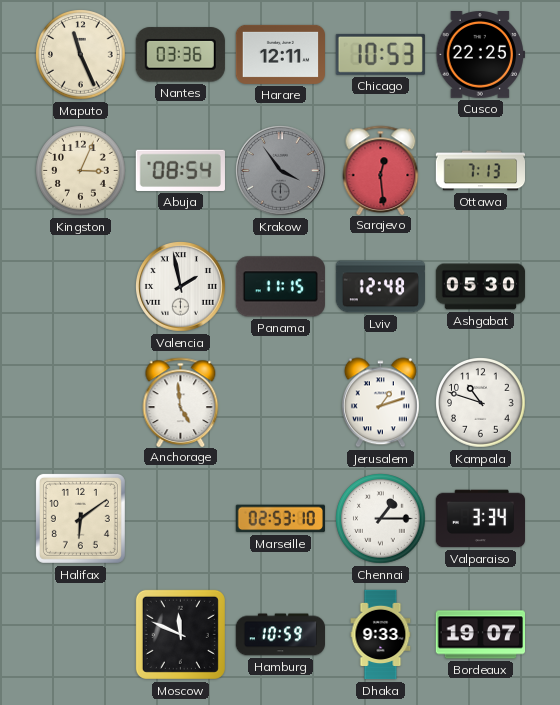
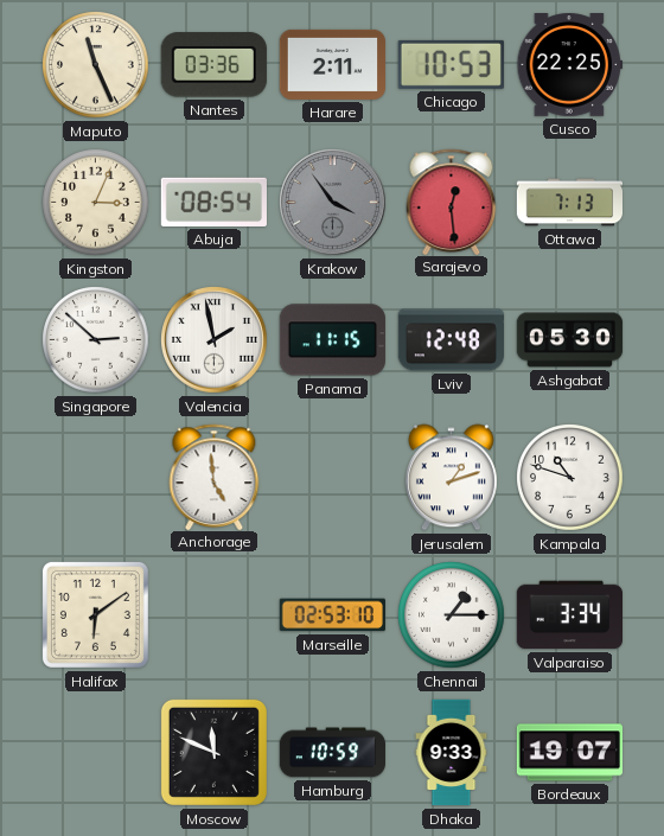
Harare: 12:11 -> 2:11
Singapore: none -> 2:52
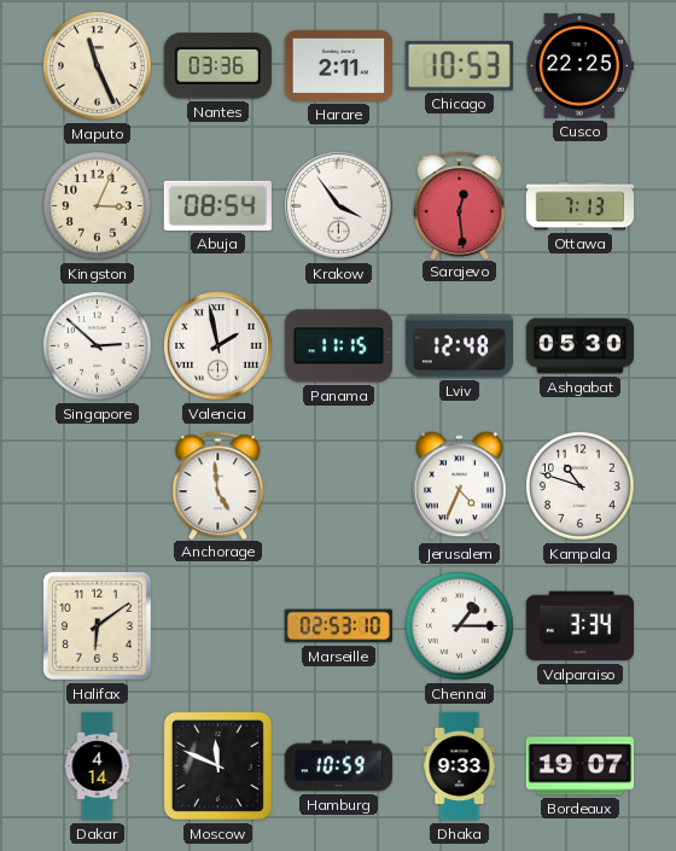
Krakow dial: grey -> white
Jerusalem: 1:12 -> 4:34
Dakar: none -> 4:14
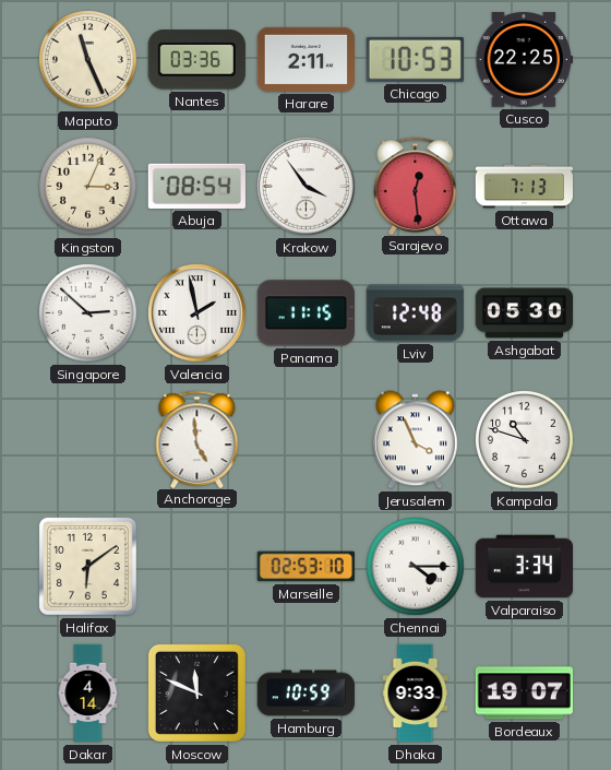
Jerusalem: 4:34 -> 3:56
Chennai: 1:15 -> 4:15
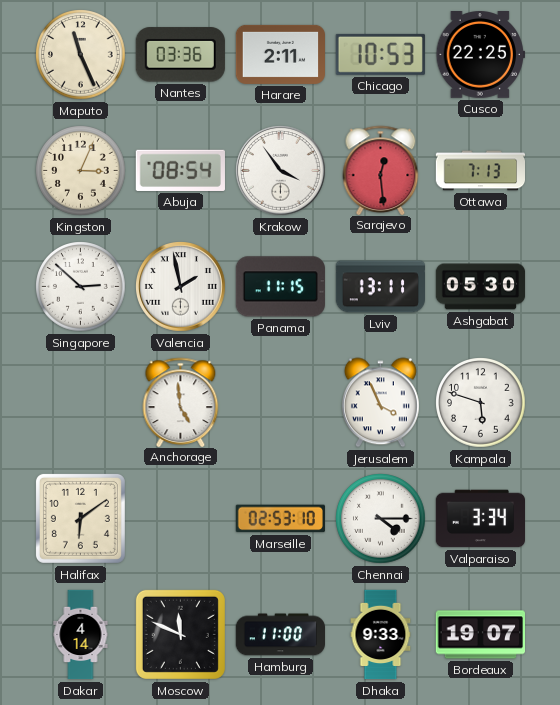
Lviv: 12:48 -> 13:11
Kampala: 10:48 -> 5:48
Hamburg: 10:59 -> 11:00
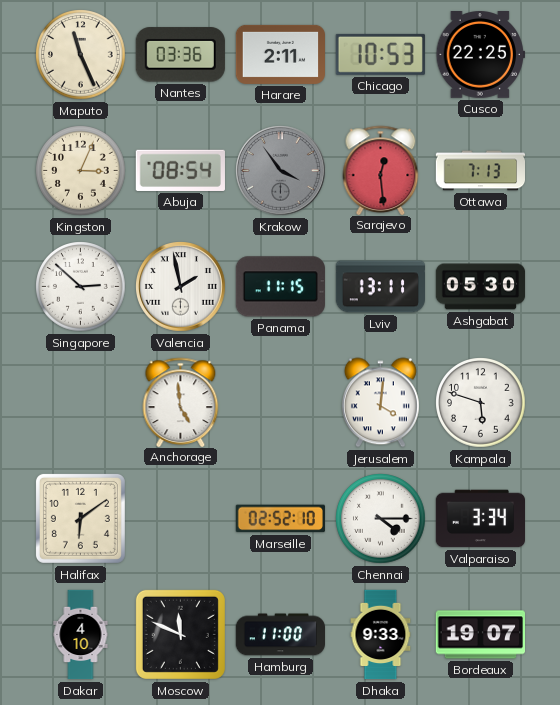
Krakow dial: white -> grey
Jerusalem: 3:56 -> 4:01
Marseille: 02:53 -> 02:52
Dakar: 4:14 -> 4:10
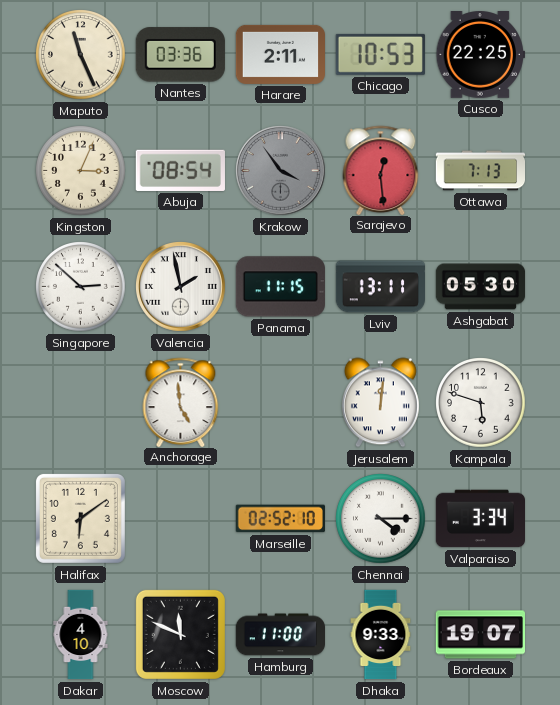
Jerusalem: 4:01 -> 12:01
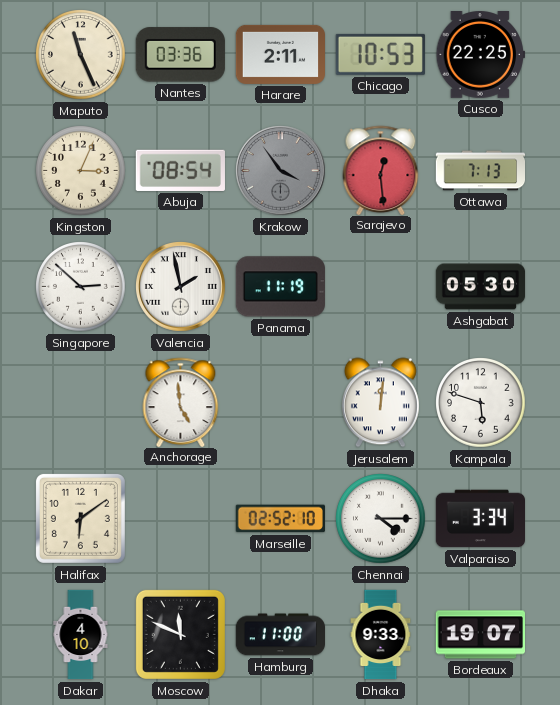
Panama: 11:15 -> 11:19
Lviv: 13:11 -> none
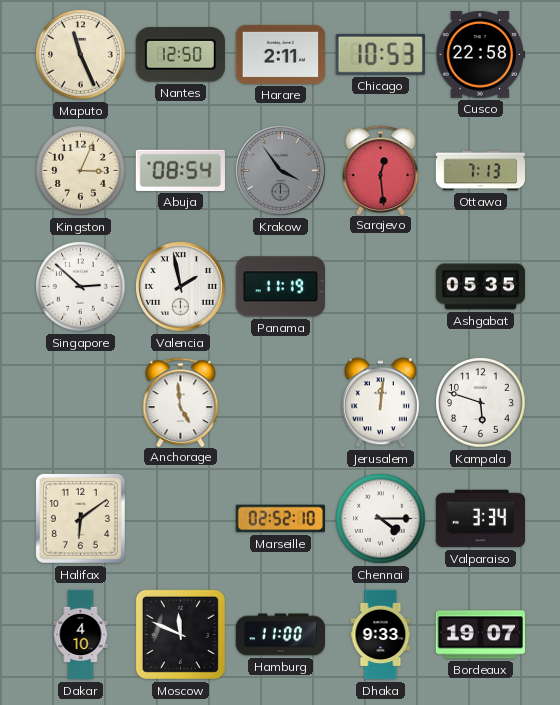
Nantes: 03:36 -> 12:50
Cusco: 22:25 -> 22:58
Ashgabat: 05:30 -> 05:35
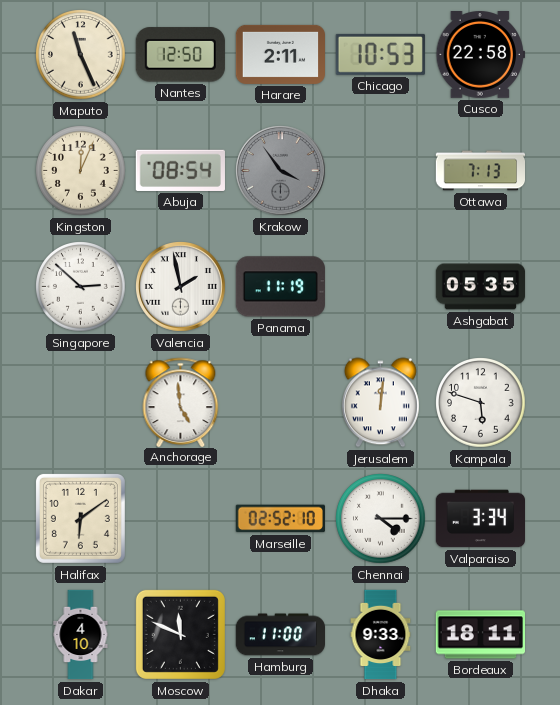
Kingston: 3:04 -> 12:04
Sarajevo: 12:29 -> none
Bordeaux: 19:07 -> 18:11
